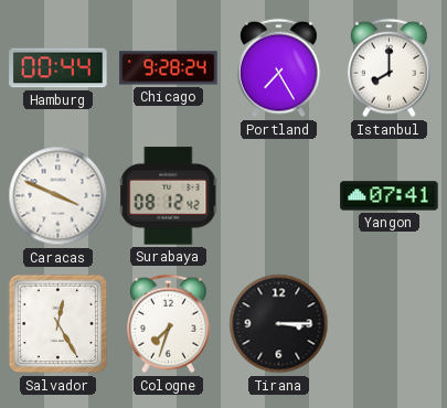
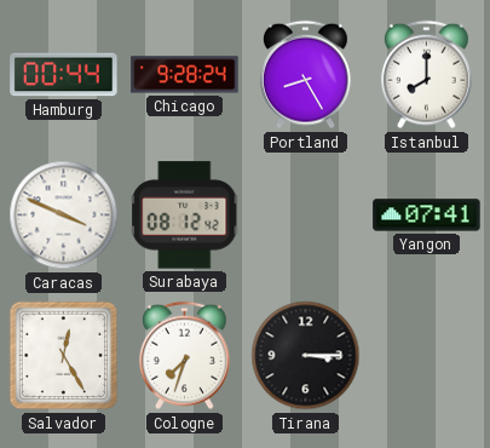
Portland: 7:25 -> 8:25
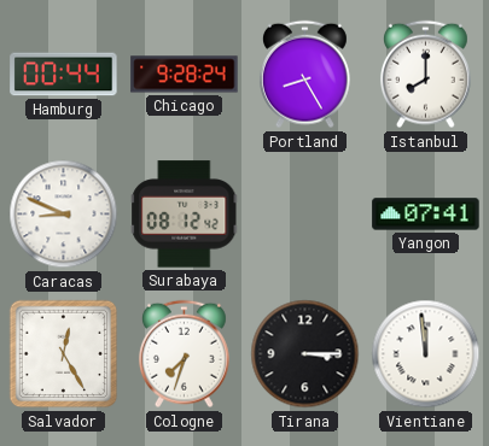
Caracas: 3:49 -> 8:49
Vientiane: none -> 11:59
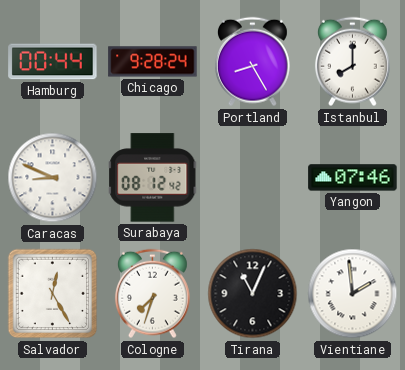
Yangon: 07:41 -> 07:46
Tirana: 3:15 -> 11:04
Vientiane: 11:59 -> 1:59
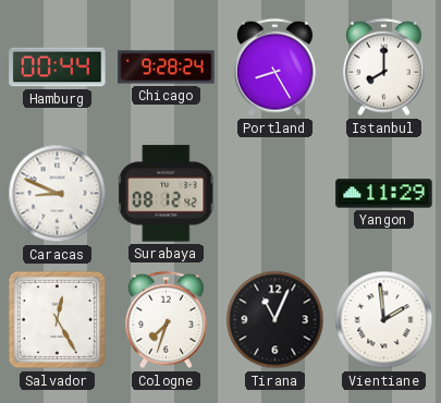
Yangon: 07:46 -> 11:29
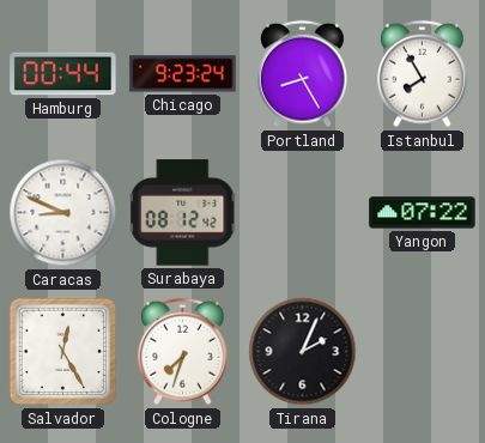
Chicago: 9:28 -> 9:23
Istanbul: 8:00 -> 7:55
Yangon: 11:29 -> 07:22
Tirana: 11:04 -> 2:04
Vientiane: 1:59 -> none
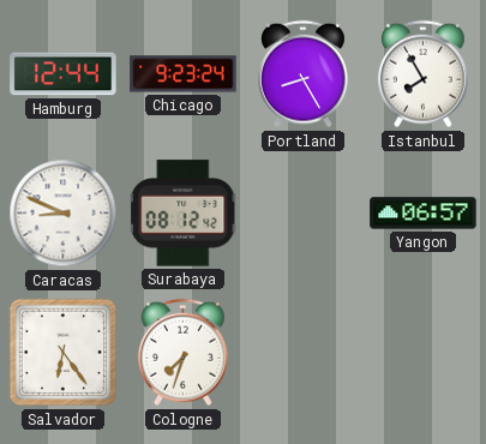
Hamburg: 00:44 -> 12:44
Yangon: 07:22 -> 06:57
Salvador: 12:25 -> 6:24
Tirana: 2:04 -> none
